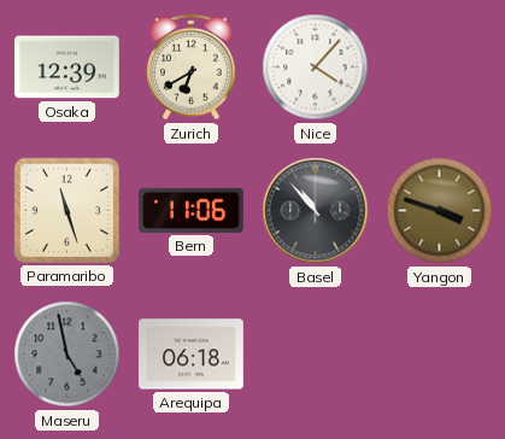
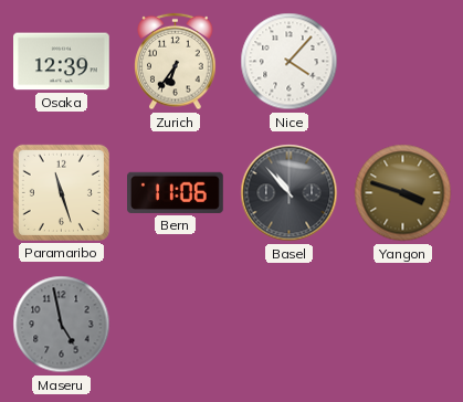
Zurich: 6:40 -> 6:36
Arequipa: 06:18 -> none
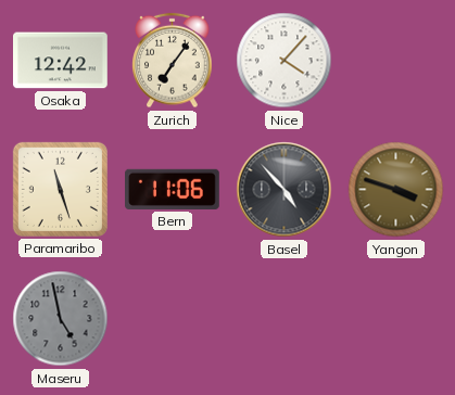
Osaka: 12:39 -> 12:42
Zurich: 6:36 -> 7:06
Basel: 10:53 -> 4:53
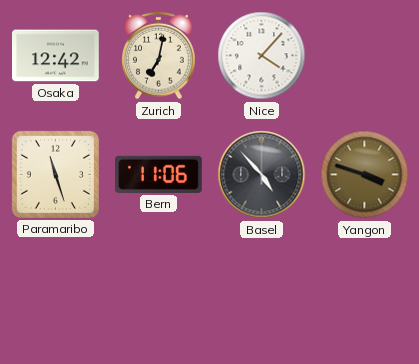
Zurich: 7:06 -> 7:02
Maseru: 4:58 -> none
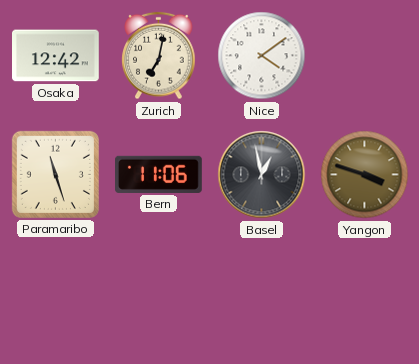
Nice: 4:07 -> 4:09
Basel: 4:53 -> 12:58
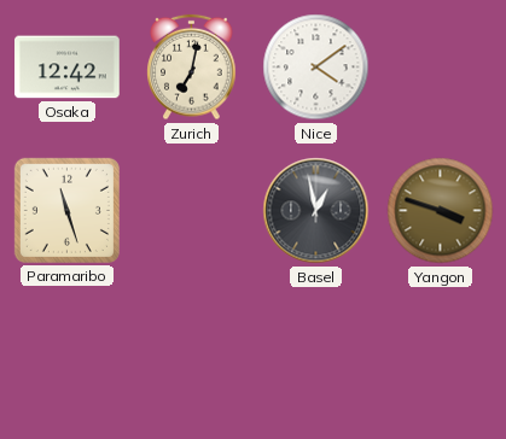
Bern: 11:06 -> none
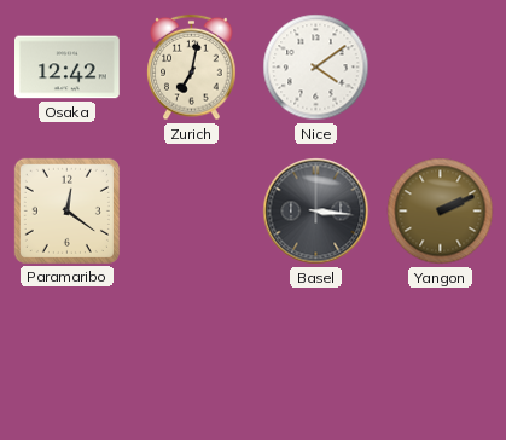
Paramaribo: 11:27 -> 12:21
Basel: 12:58 -> 3:16
Yangon: 3:48 -> 2:11
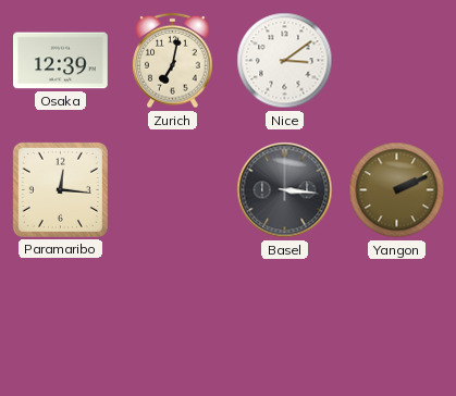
Osaka: 12:42 -> 12:39
Nice: 4:09 -> 3:09
Paramaribo: 12:21 -> 12:16
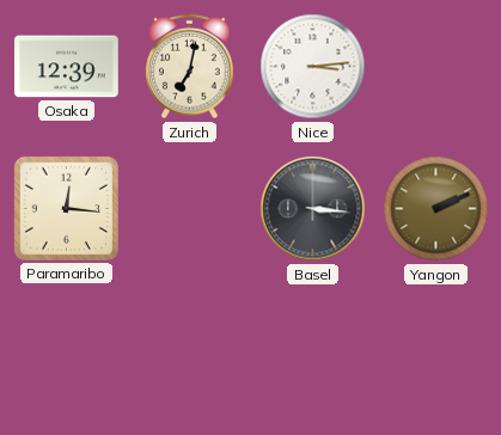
Nice: 3:09 -> 3:14
